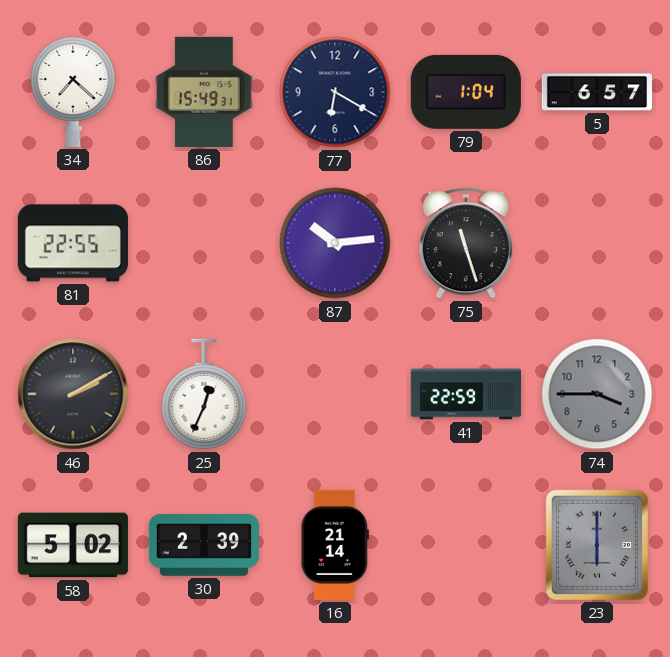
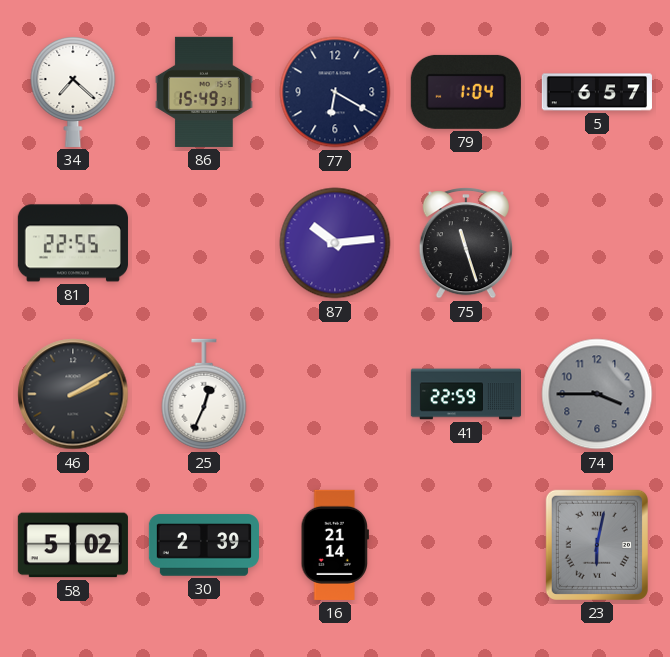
23: 6:00 -> 6:02
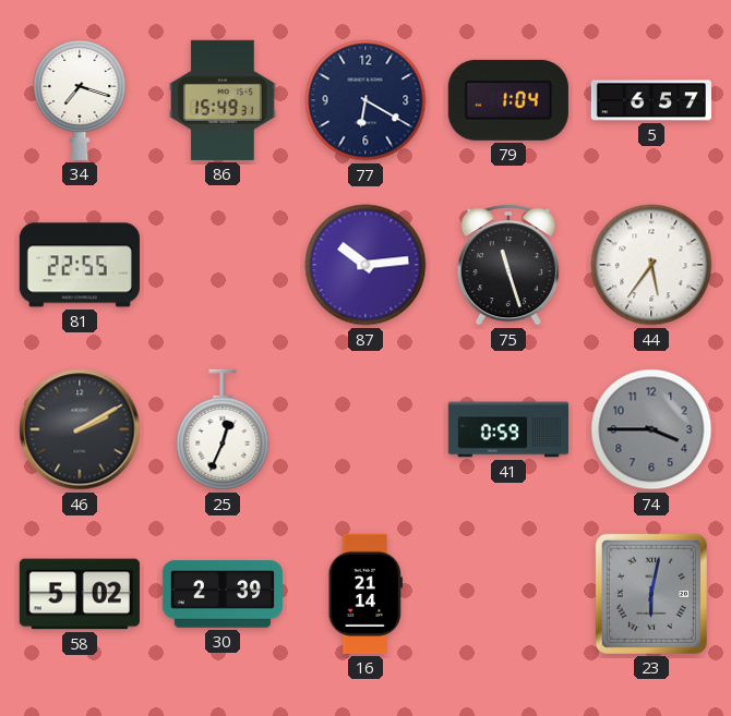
34: 7:22 -> 7:18
44: none -> 5:36
41: 22:59 -> 0:59
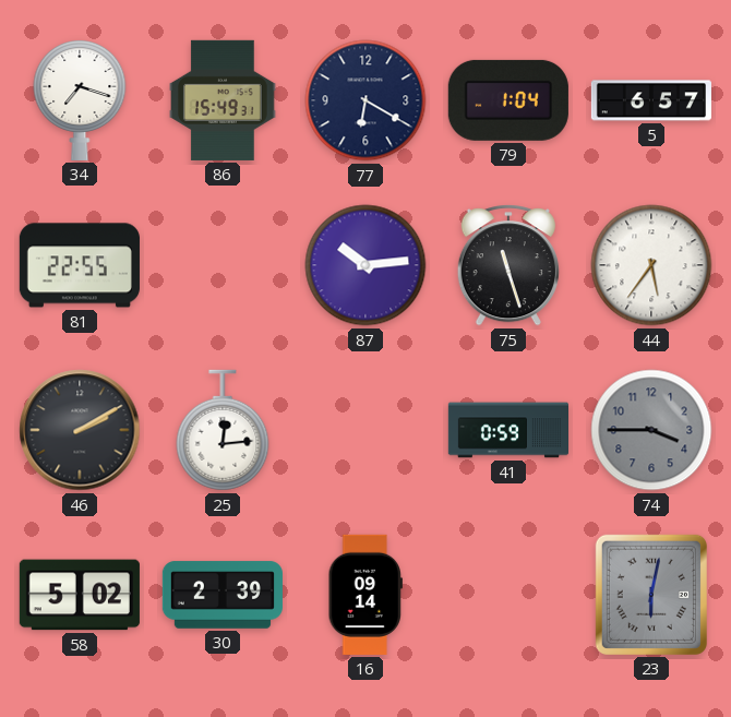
25: 12:34 -> 12:14
16: 21:14 -> 09:14
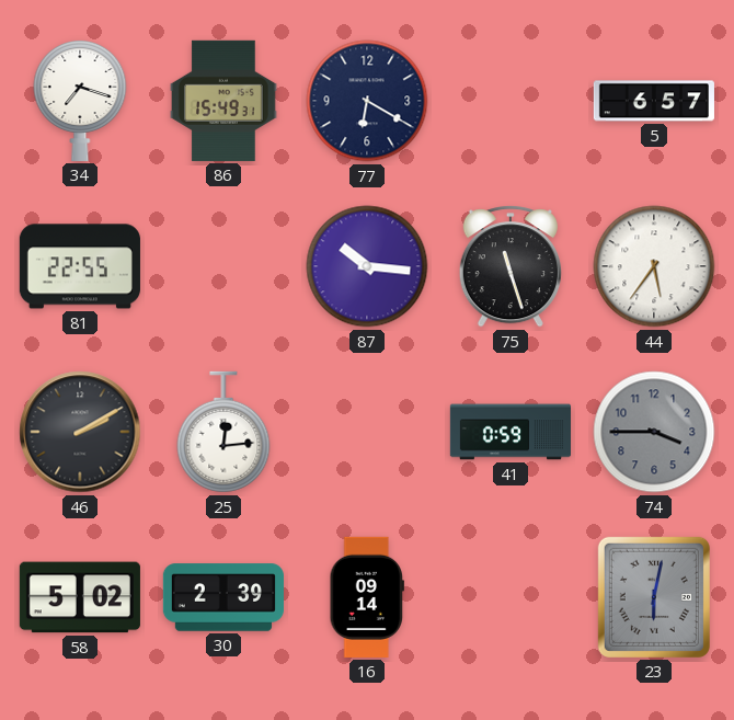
79: 1:04 -> none
87: 10:14 -> 10:16
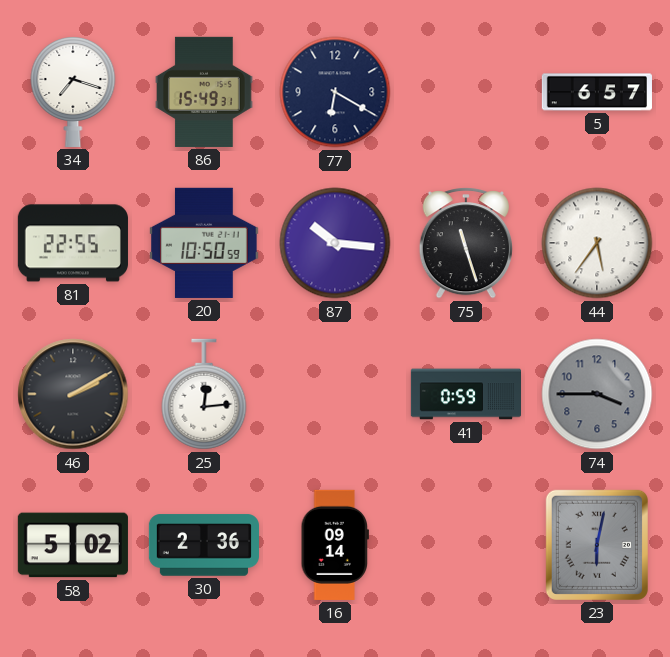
20: none -> 10:50
30: 2:39 -> 2:36
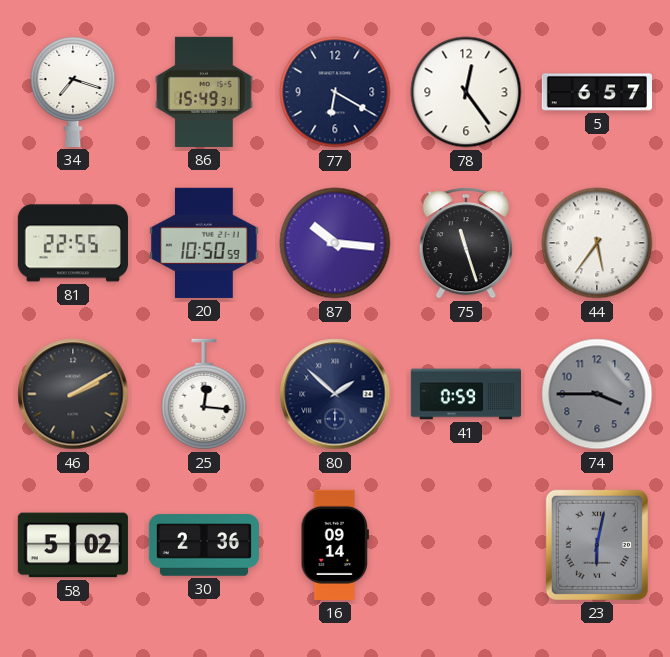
78: none -> 12:24
25: 12:14 -> 12:16
80: none -> 1:52
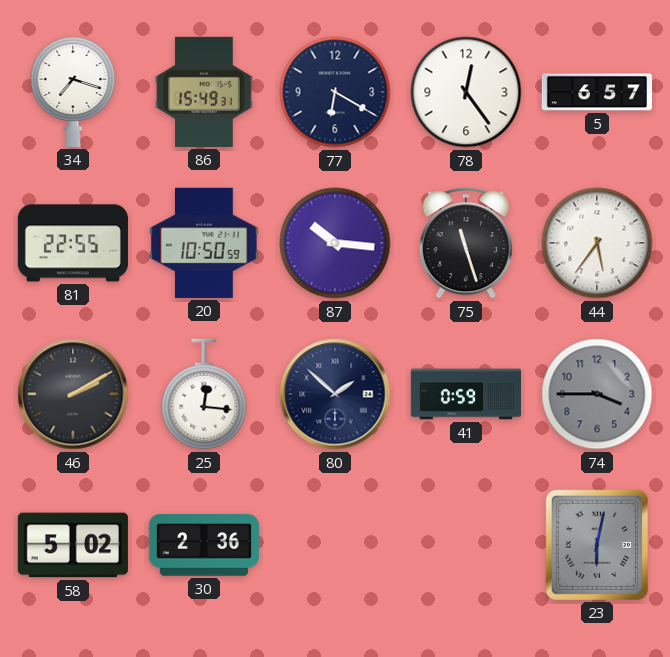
16: 09:14 -> none
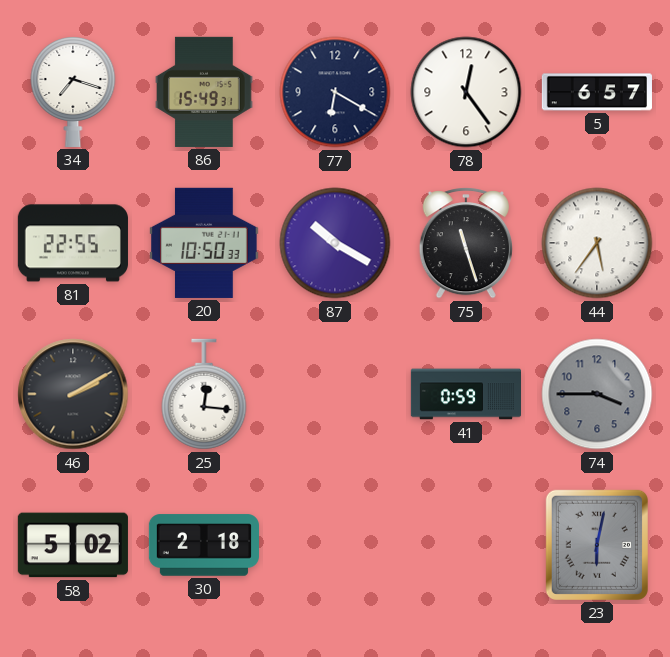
20: 10:50:59 -> 10:50:33
87: 10:16 -> 10:20
80: 1:52 -> none
30: 2:36 -> 2:18
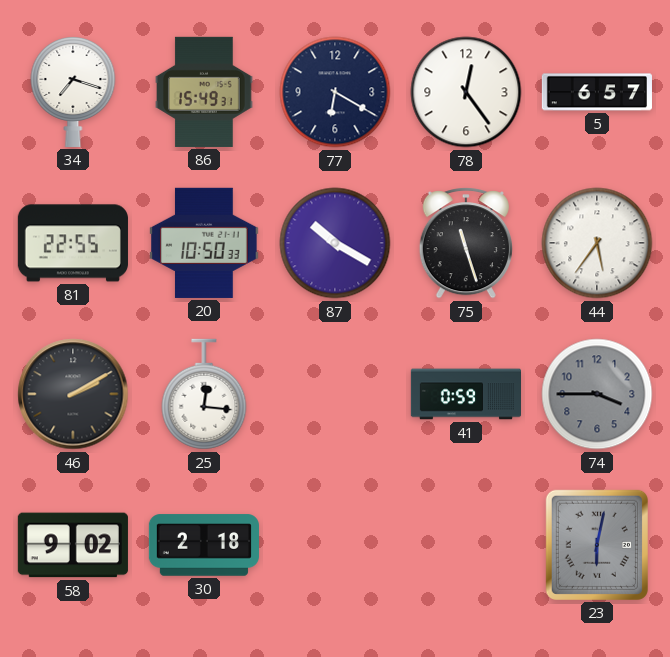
58: 5:02 -> 9:02
